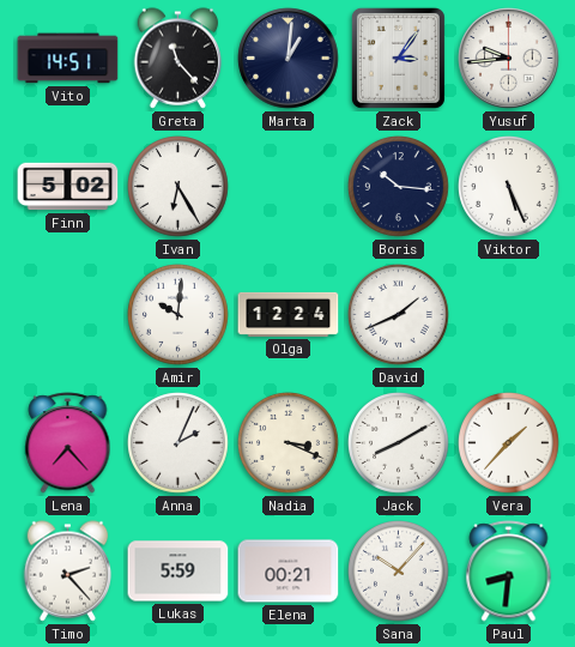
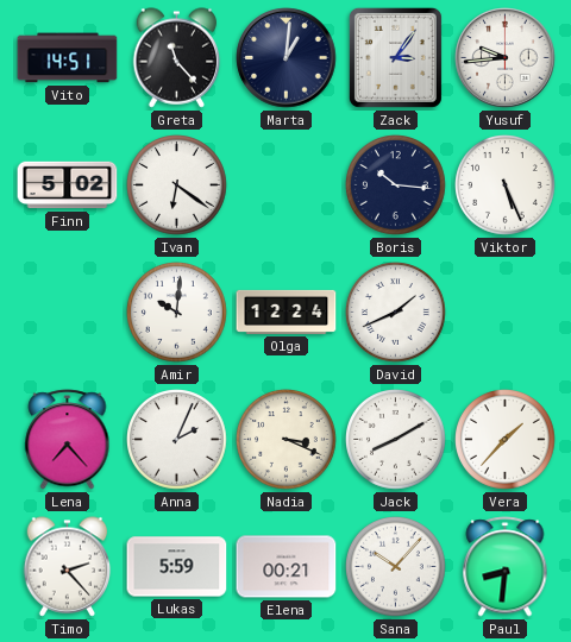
Ivan: 6:25 -> 6:21
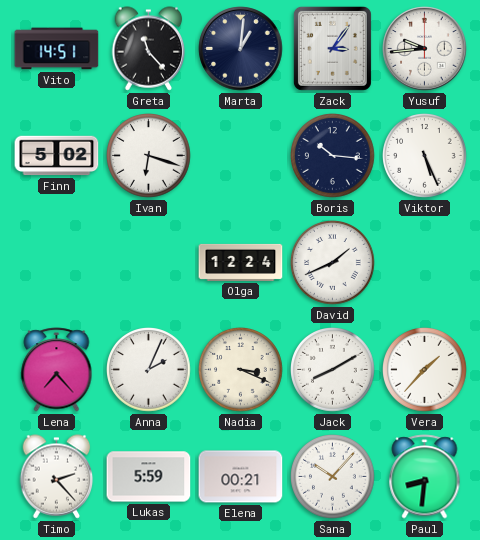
Ivan: 6:21 -> 6:18
Amir: 10:01 -> none
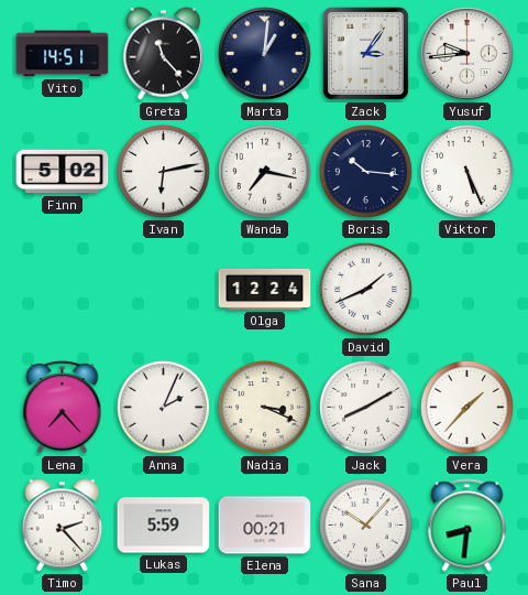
Ivan: 6:18 -> 6:13
Wanda: none -> 7:17
